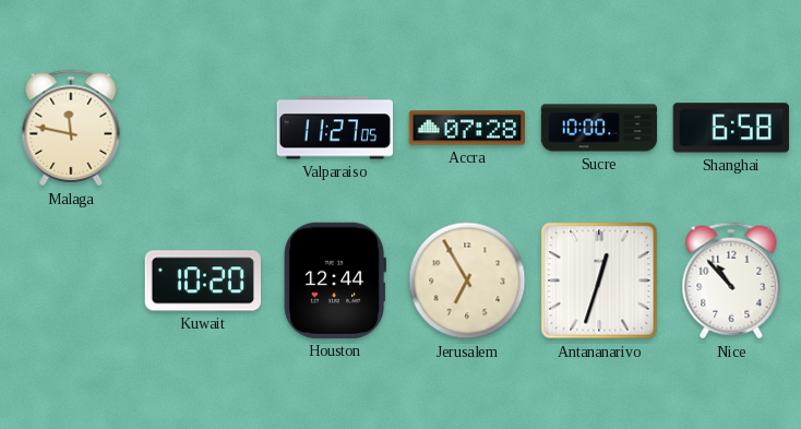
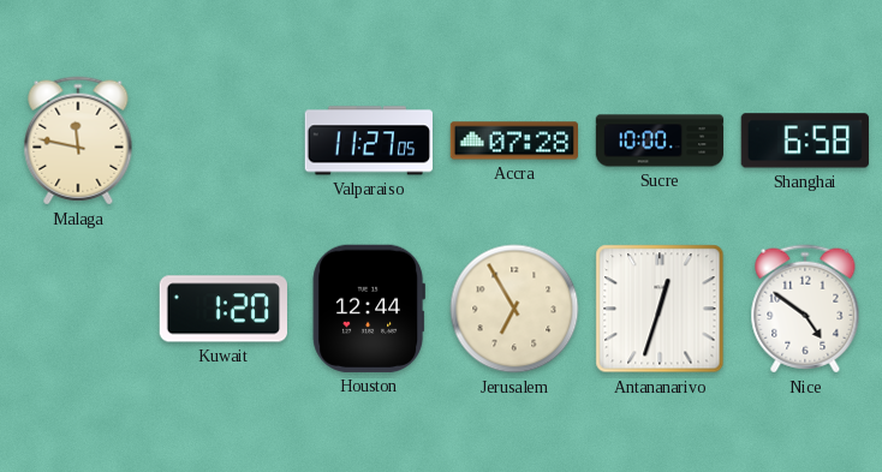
Kuwait: 10:20 -> 1:20
Nice: 10:53 -> 4:51
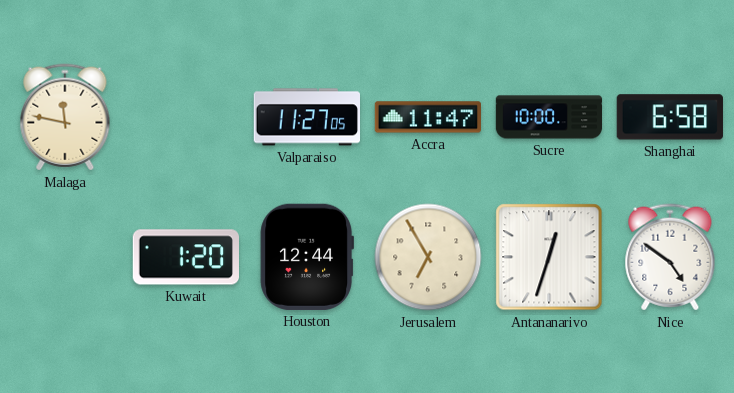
Accra: 07:28 -> 11:47
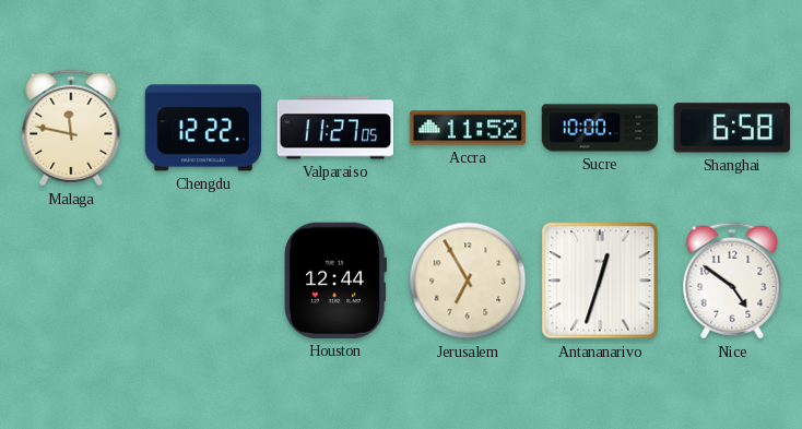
Chengdu: none -> 12:22
Accra: 11:47 -> 11:52
Kuwait: 1:20 -> none
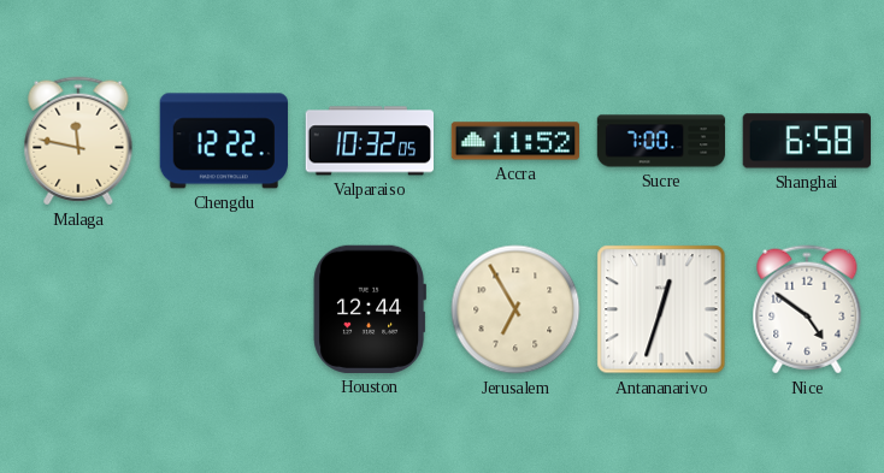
Valparaiso: 11:27 -> 10:32
Sucre: 10:00 -> 7:00
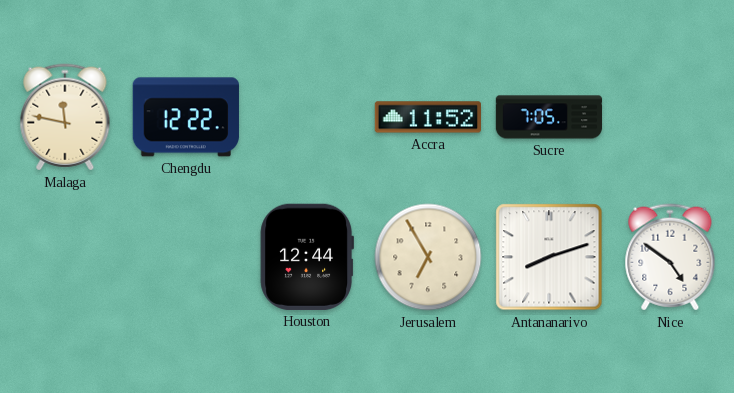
Valparaiso: 10:32 -> none
Sucre: 7:00 -> 7:05
Shanghai: 6:58 -> none
Antananarivo: 12:33 -> 8:12
